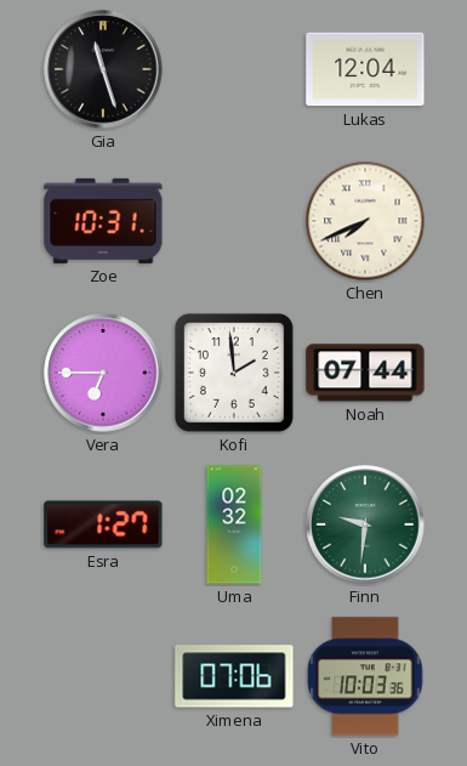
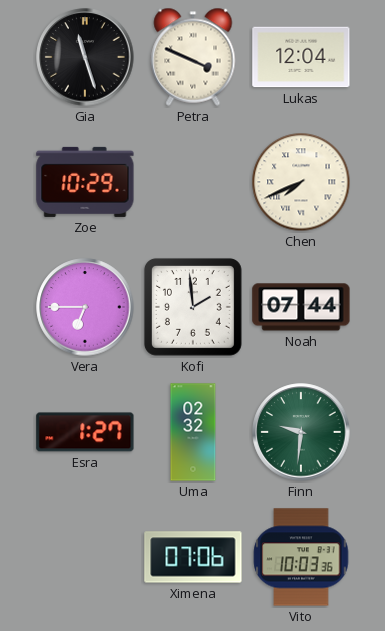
Petra: none -> 3:49
Zoe: 10:31 -> 10:29
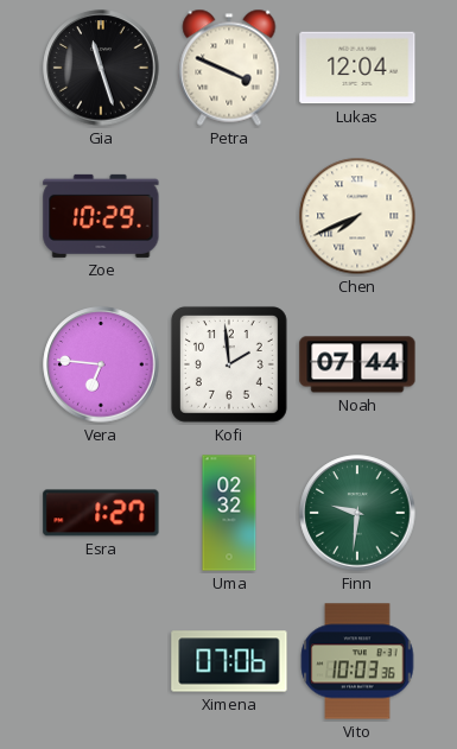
Vera: 6:45 -> 6:46
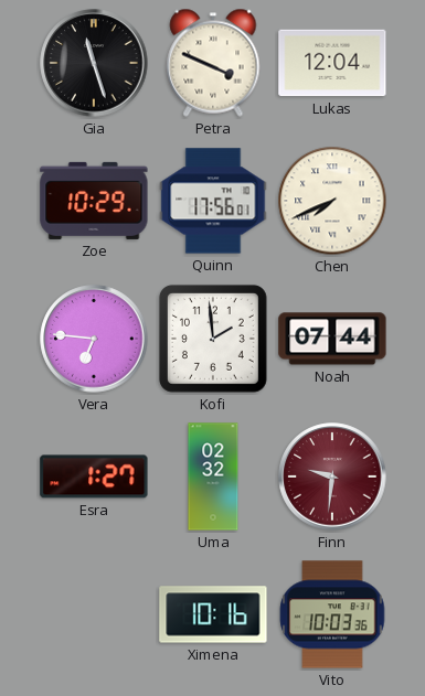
Quinn: none -> 17:56
Finn dial: green -> burgundy
Ximena: 07:06 -> 10:16
